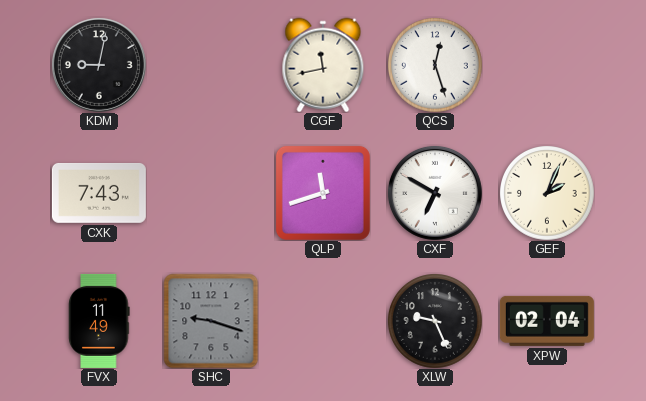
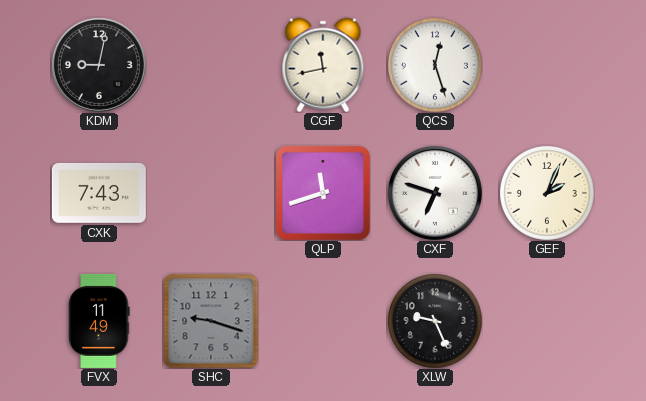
CXF: 6:50 -> 6:48
XPW: 02:04 -> none
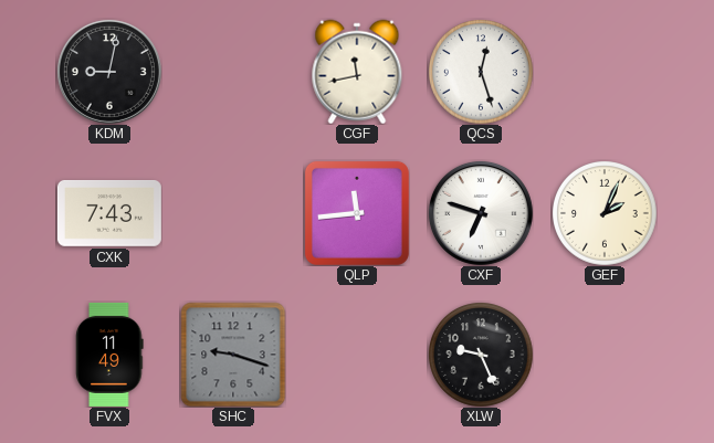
QLP: 11:42 -> 11:44
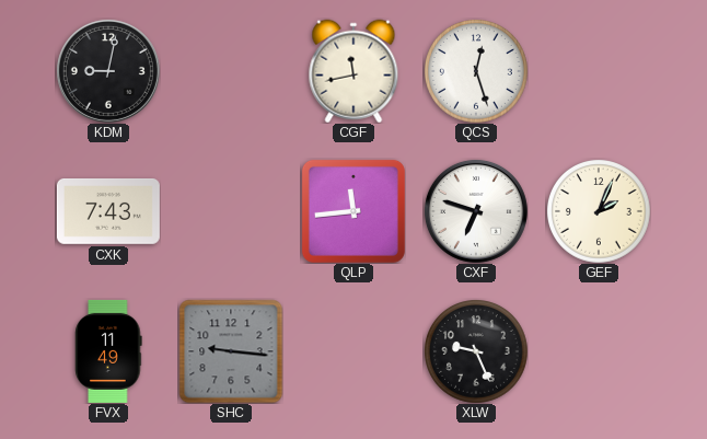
SHC: 9:18 -> 9:16
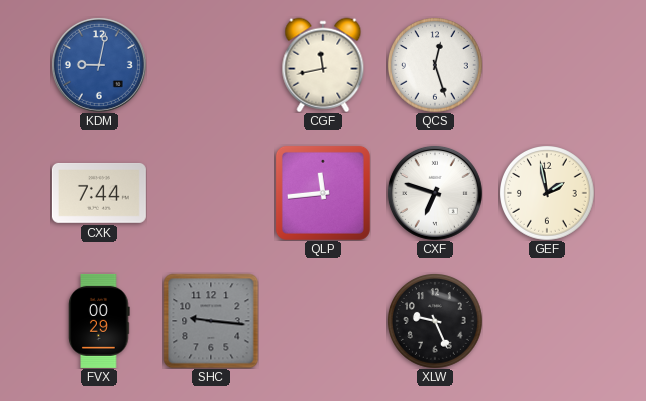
KDM dial: black -> blue
CXK: 7:43 -> 7:44
GEF: 2:04 -> 1:58
FVX: 11:49 -> 00:29
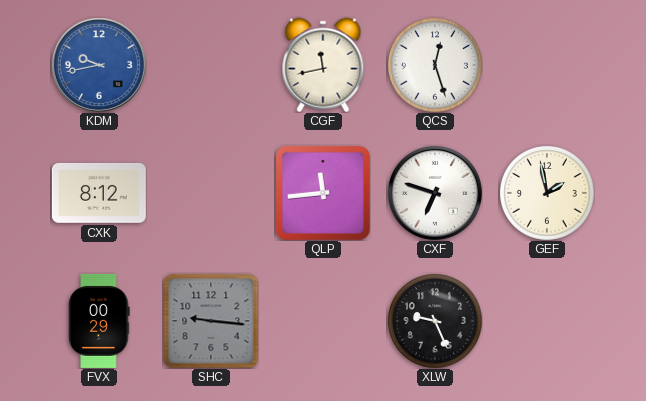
KDM: 9:02 -> 9:43
CXK: 7:44 -> 8:12
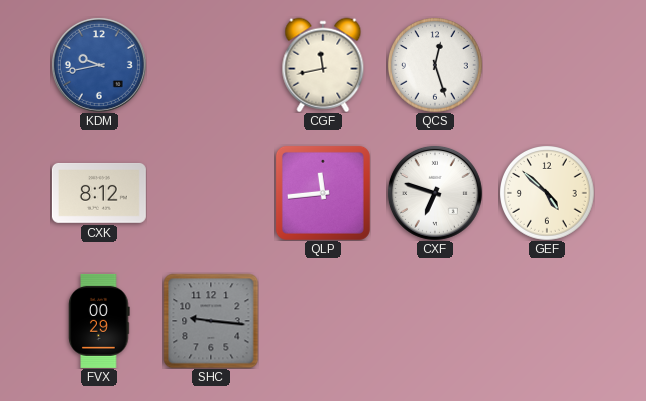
GEF: 1:58 -> 4:52
XLW: 9:26 -> none
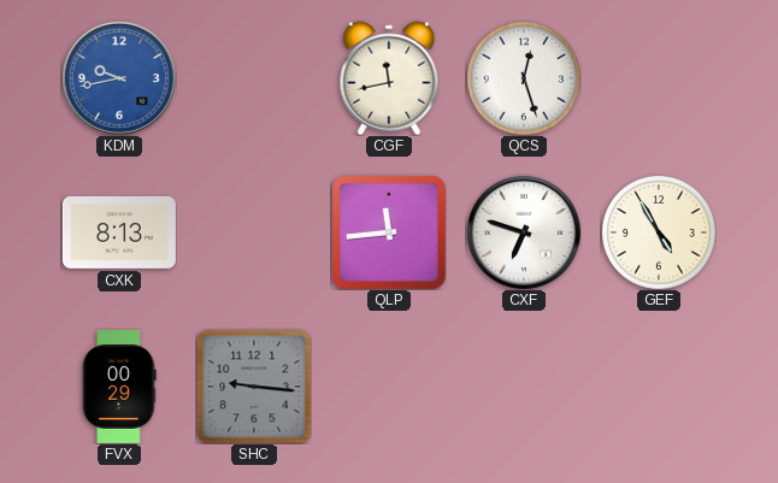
CXK: 8:12 -> 8:13
GEF: 4:52 -> 4:55
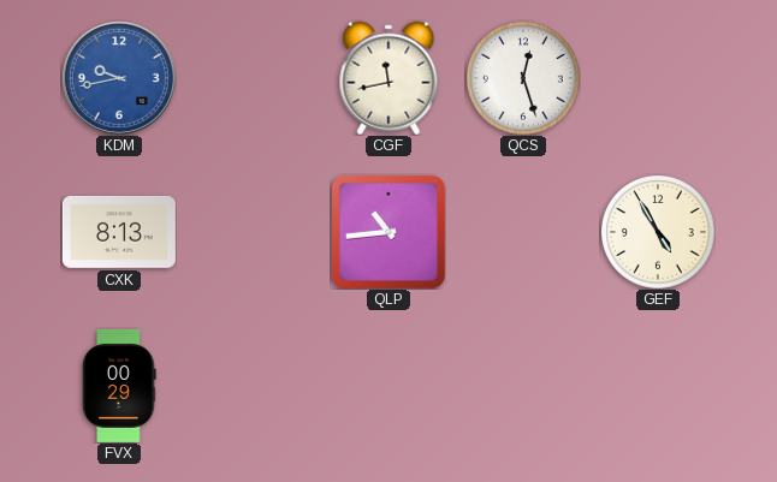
QLP: 11:44 -> 10:44
CXF: 6:48 -> none
SHC: 9:16 -> none
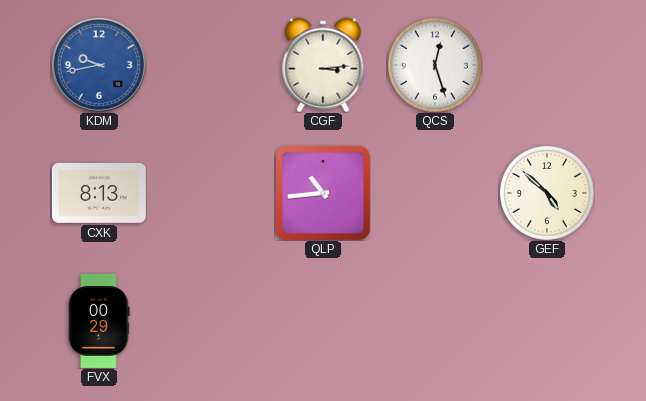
CGF: 11:43 -> 3:14
GEF: 4:55 -> 4:52
